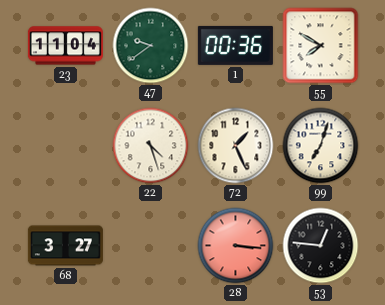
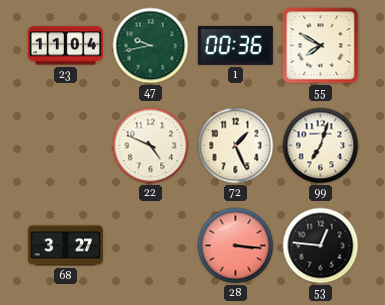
47: 9:39 -> 9:43
22: 4:27 -> 4:49
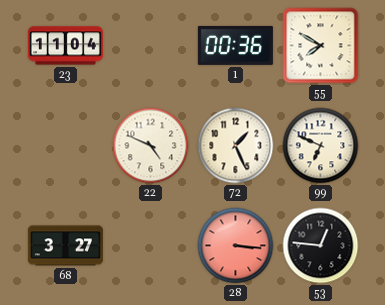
47: 9:43 -> none
99: 7:03 -> 6:49
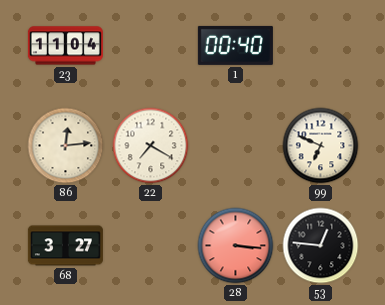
1: 00:36 -> 00:40
55: 7:50 -> none
86: none -> 12:14
22: 4:49 -> 7:20
72: 1:26 -> none
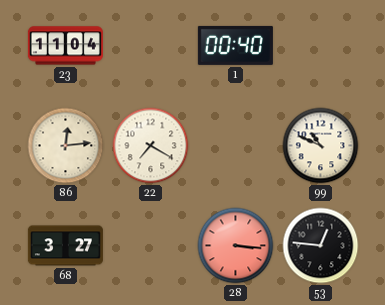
99: 6:49 -> 10:49
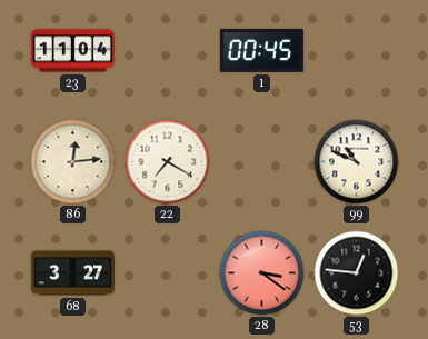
1: 00:40 -> 00:45
28: 3:16 -> 3:21
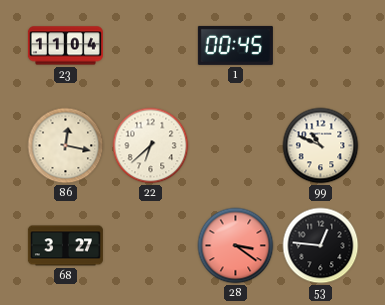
86: 12:14 -> 12:17
22: 7:20 -> 6:38
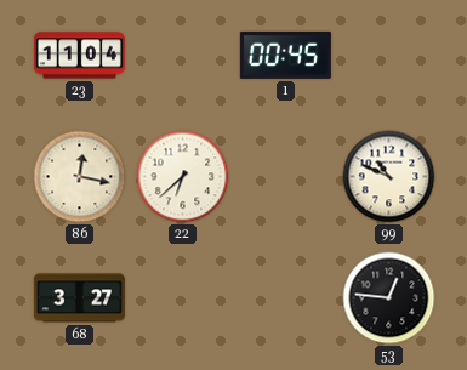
28: 3:21 -> none
